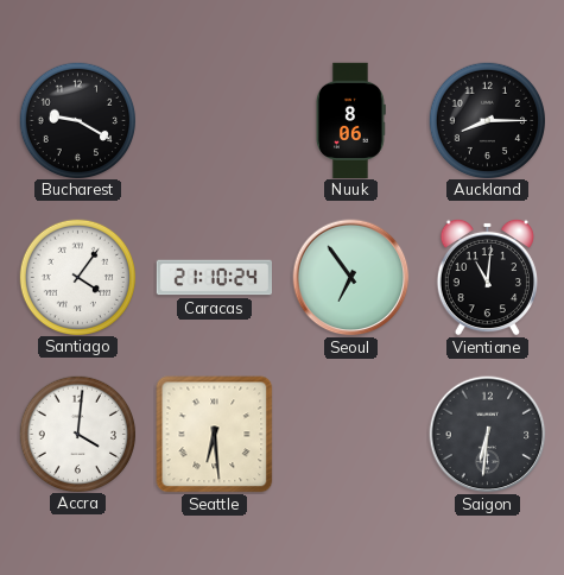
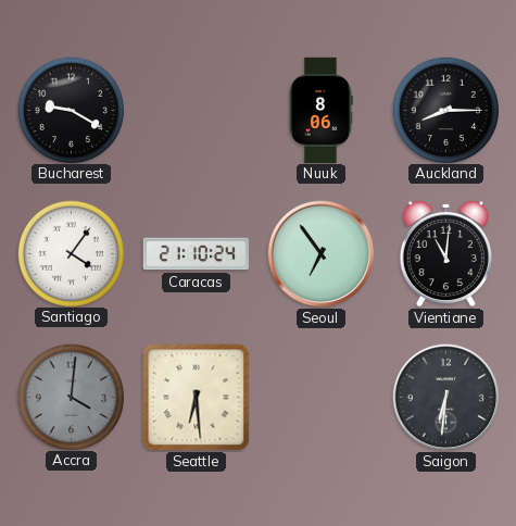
Accra dial: white -> grey
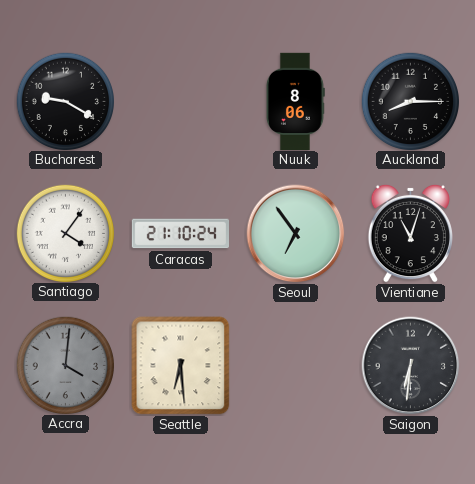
Vientiane: 11:01 -> 11:03
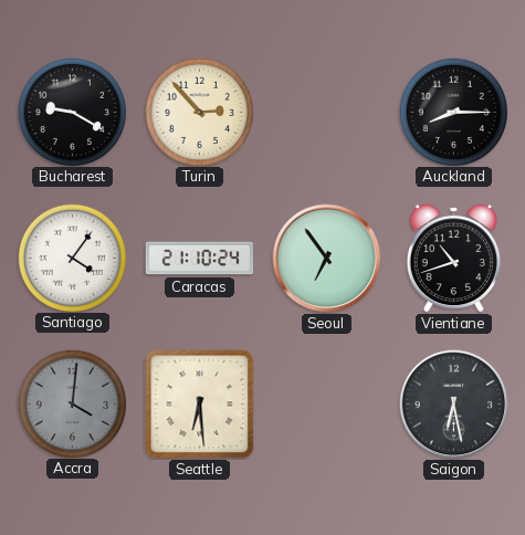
Turin: none -> 2:53
Nuuk: 8:06 -> none
Vientiane: 11:03 -> 10:42
Saigon: 6:31 -> 6:28
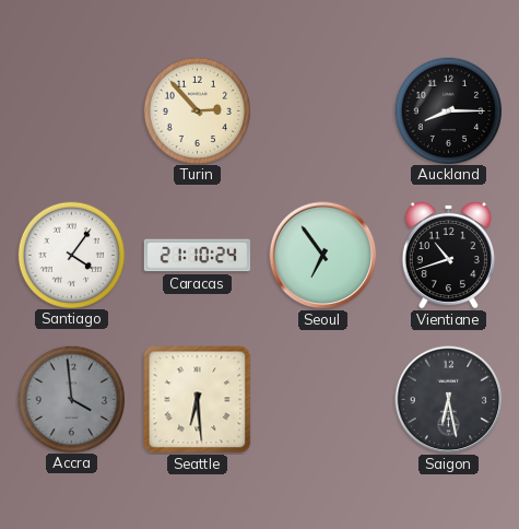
Bucharest: 9:20 -> none
Accra: 4:01 -> 3:59
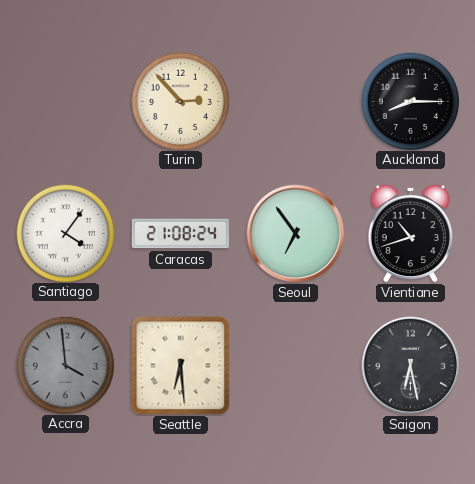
Caracas: 21:10 -> 21:08
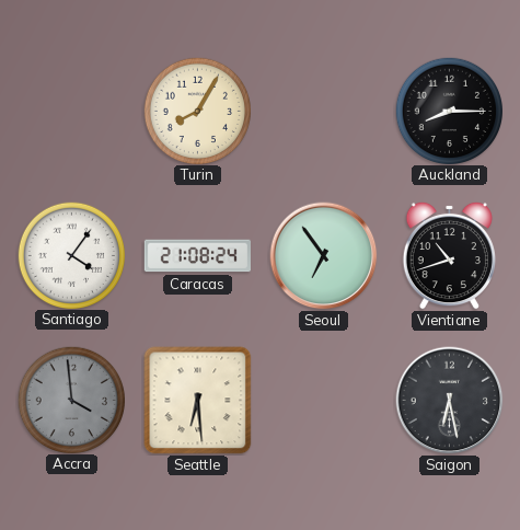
Turin: 2:53 -> 8:05
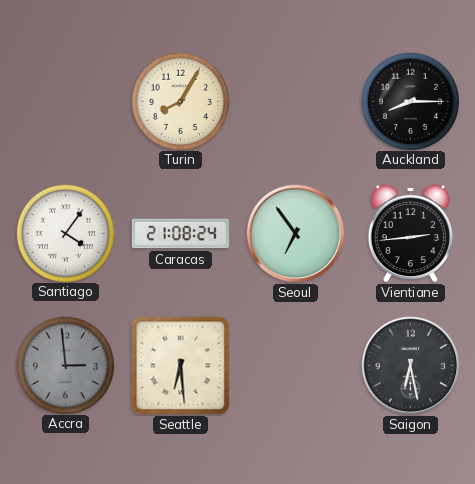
Vientiane: 10:42 -> 2:44
Accra: 3:59 -> 2:59
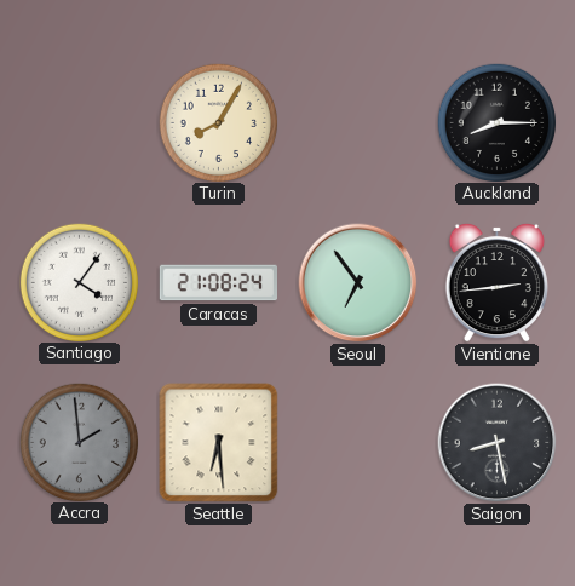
Accra: 2:59 -> 1:59
Saigon: 6:28 -> 8:28
